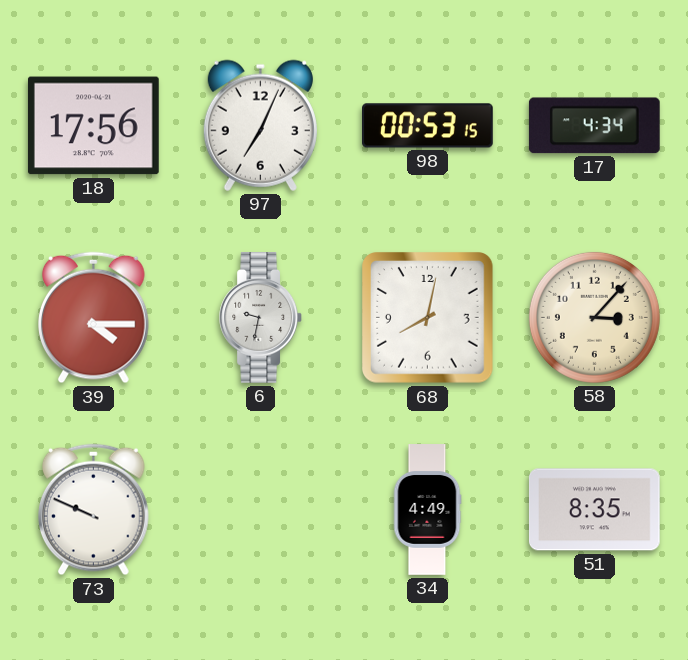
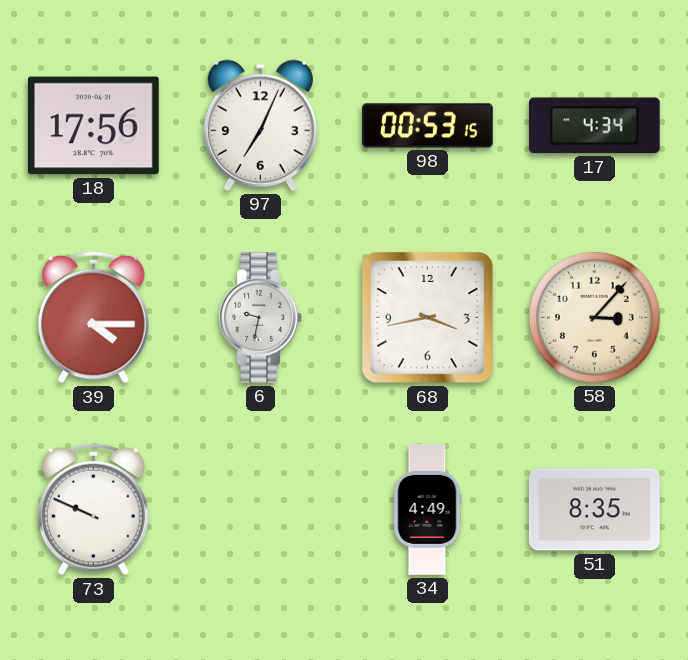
68: 8:02 -> 3:43
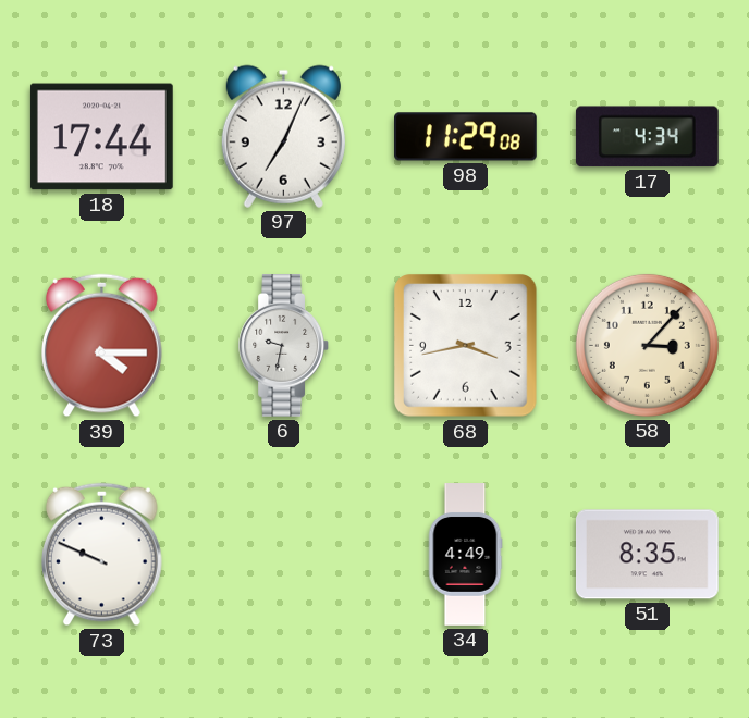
18: 17:56 -> 17:44
98: 00:53 -> 11:29
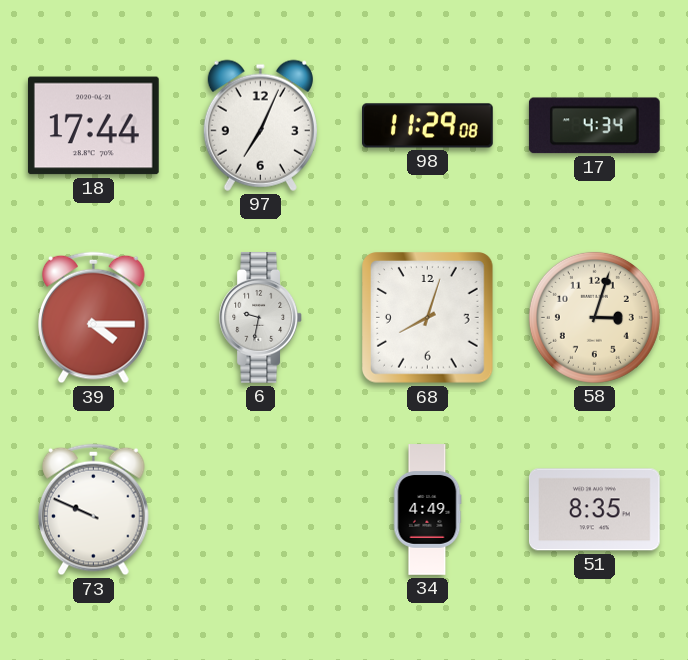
68: 3:43 -> 8:03
58: 3:07 -> 3:03
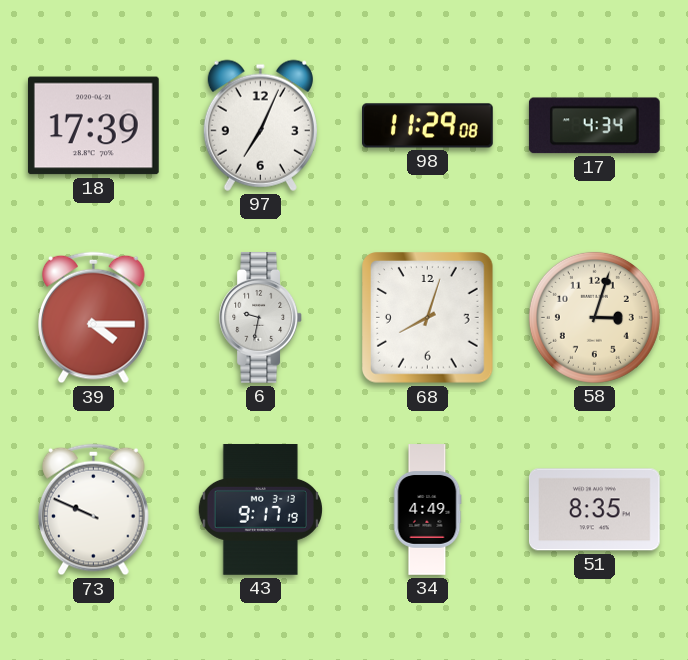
18: 17:44 -> 17:39
43: none -> 9:17
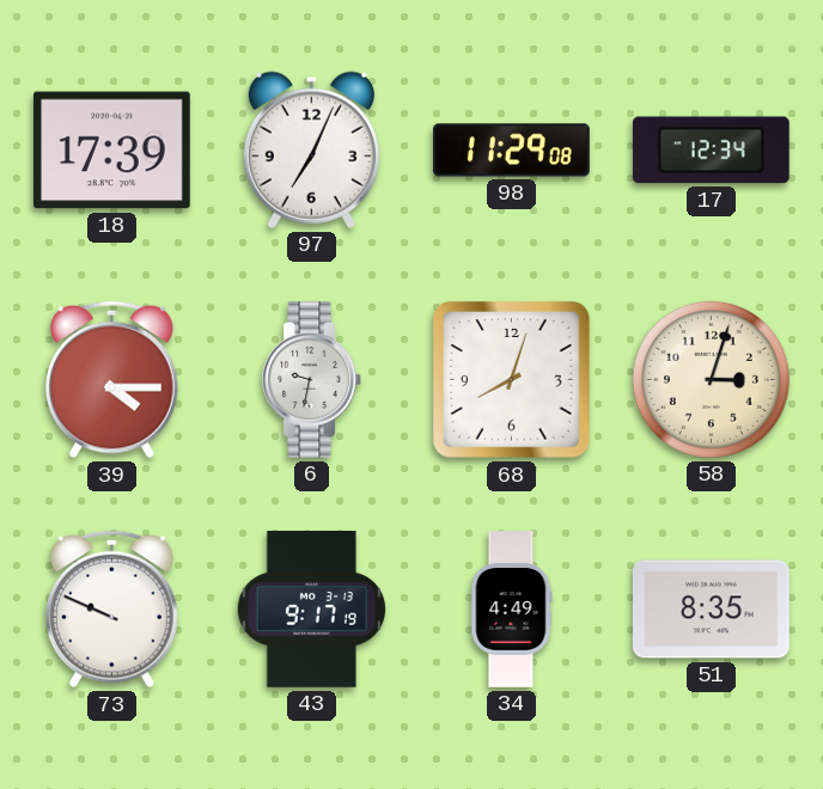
17: 4:34 -> 12:34
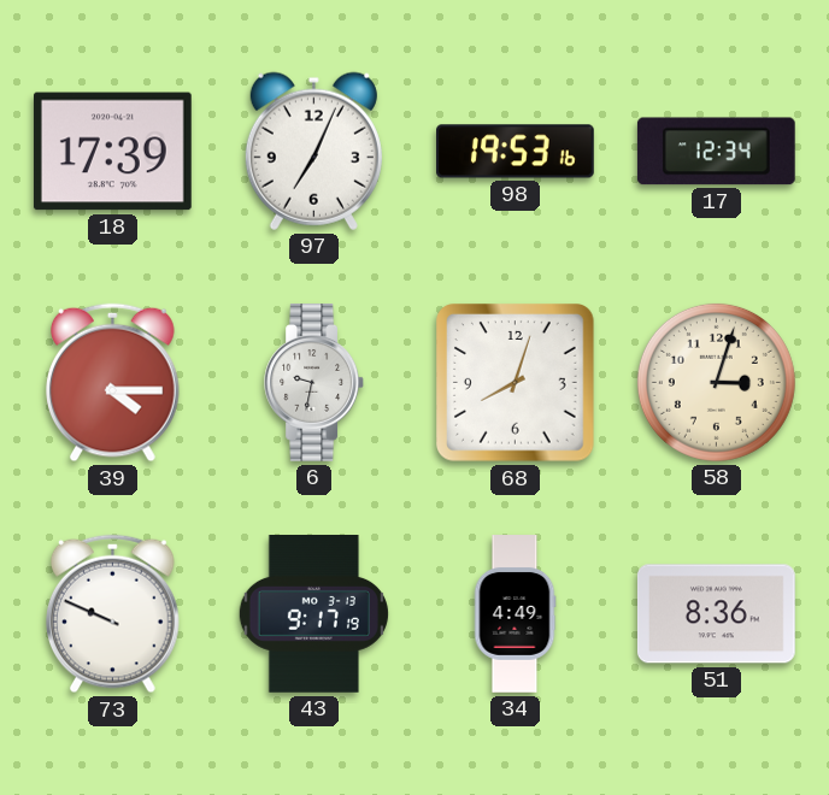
98: 11:29 -> 19:53
51: 8:35 -> 8:36
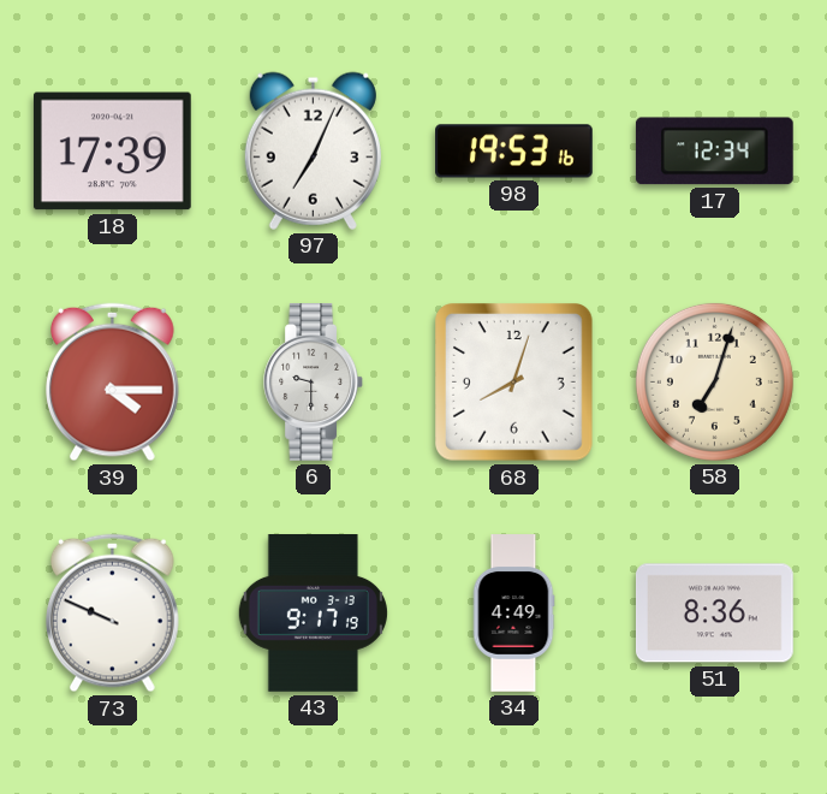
6: 9:32 -> 9:30
58: 3:03 -> 7:03
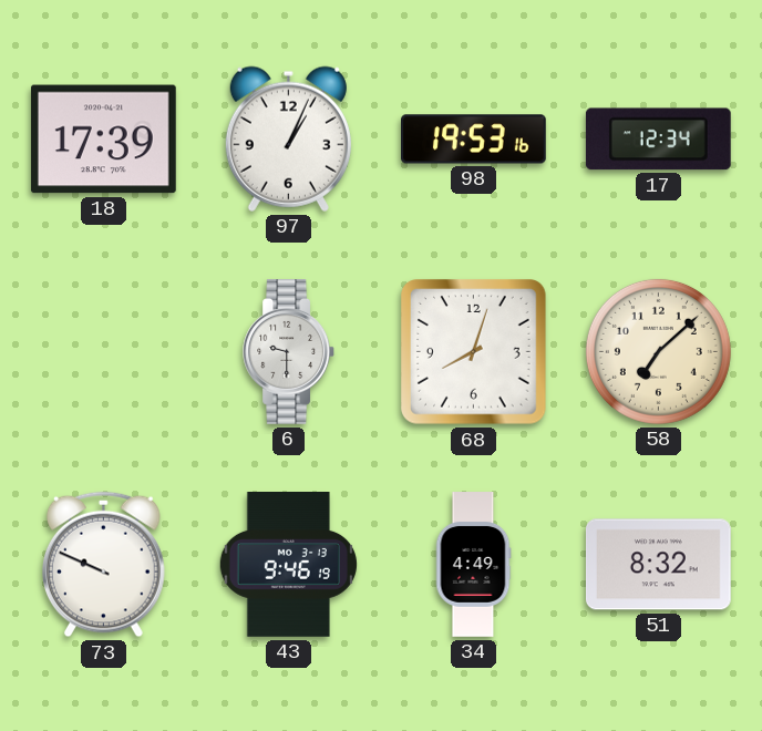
97: 7:04 -> 1:04
39: 4:15 -> none
58: 7:03 -> 7:08
43: 9:17 -> 9:46
51: 8:36 -> 8:32
